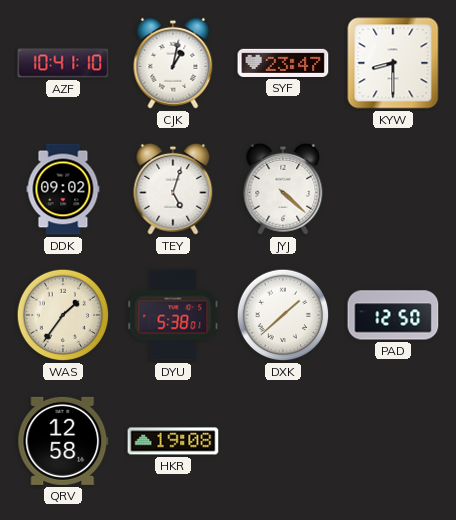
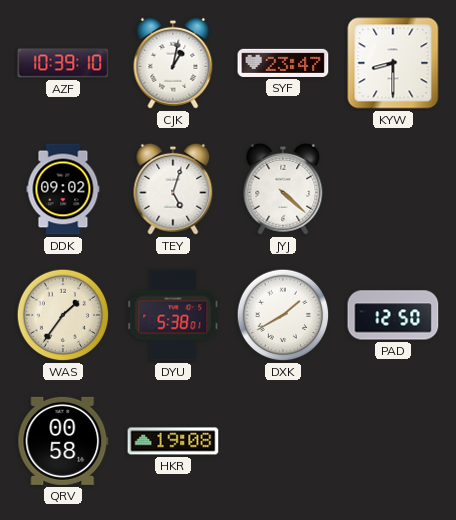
AZF: 10:41 -> 10:39
DXK: 1:38 -> 1:40
QRV: 12:58 -> 00:58
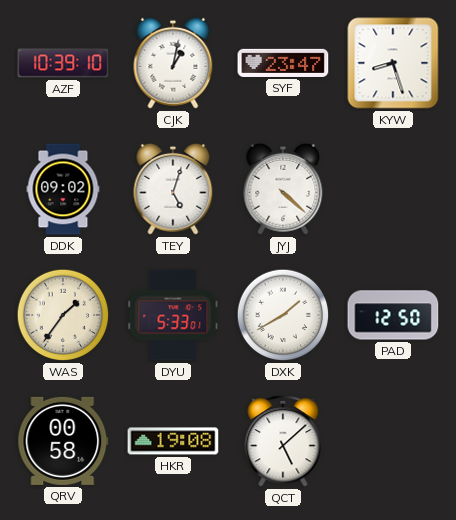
KYW: 8:30 -> 8:27
DYU: 5:38 -> 5:33
QCT: none -> 5:08
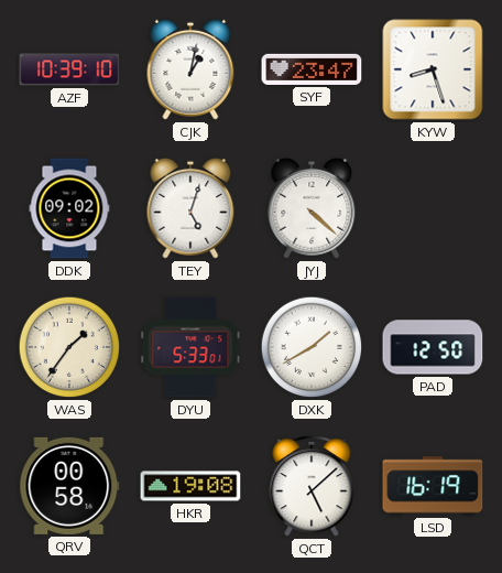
LSD: none -> 16:19
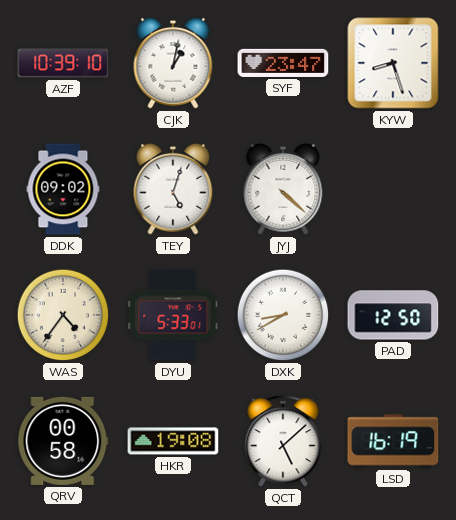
WAS: 1:36 -> 4:36
DXK: 1:40 -> 8:40
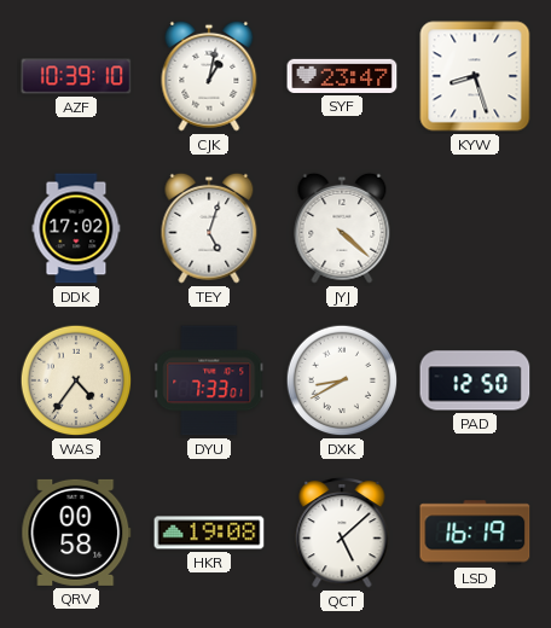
DDK: 09:02 -> 17:02
DYU: 5:33 -> 7:33
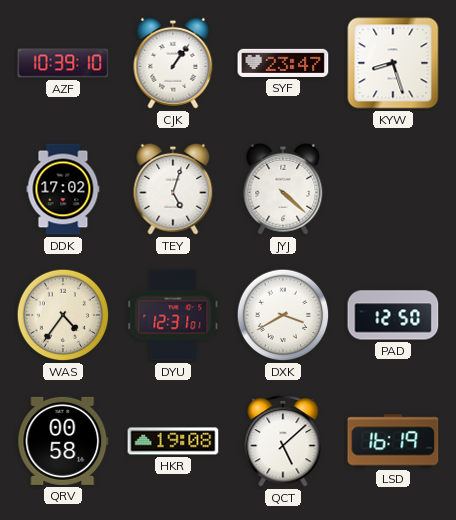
CJK: 1:02 -> 1:06
DYU: 7:33 -> 12:31
DXK: 8:40 -> 3:40
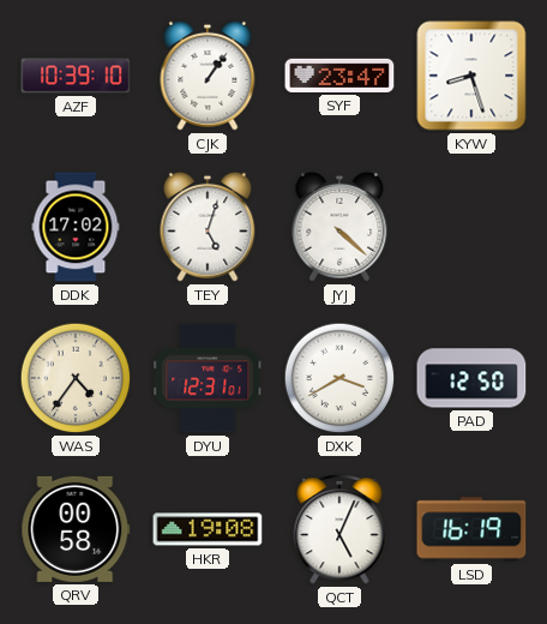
QCT: 5:08 -> 5:04
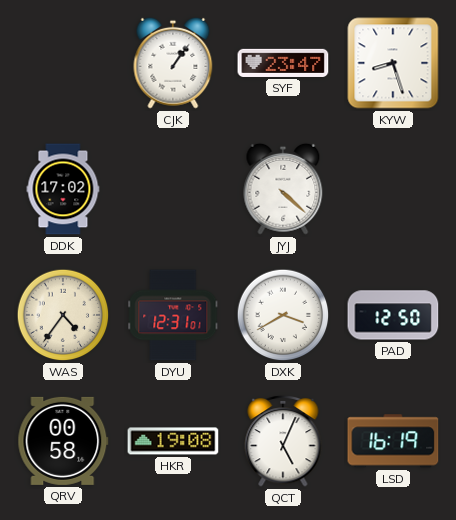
AZF: 10:39 -> none
TEY: 5:03 -> none
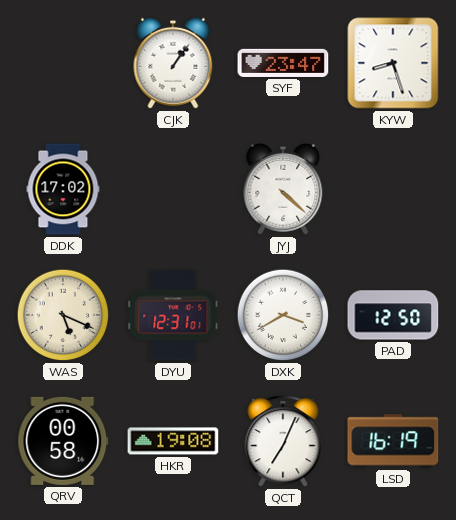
WAS: 4:36 -> 5:19
QCT: 5:04 -> 7:04
